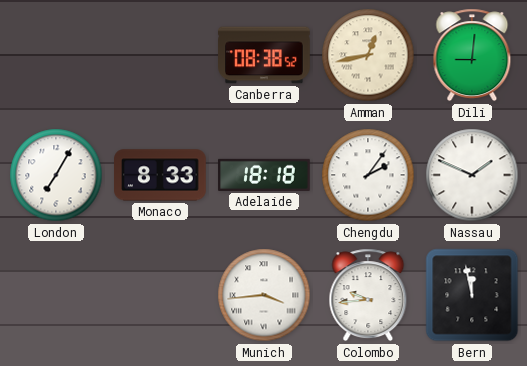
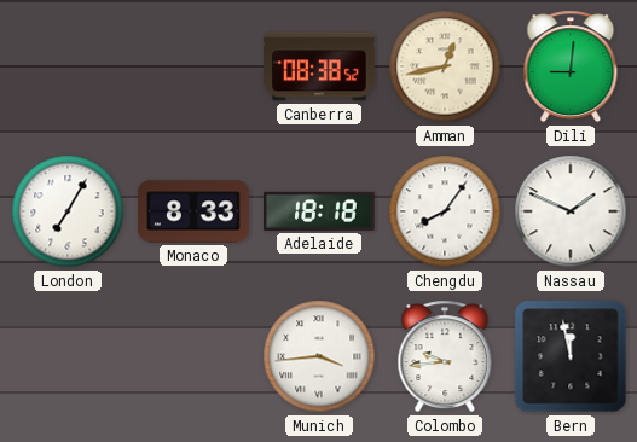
Chengdu: 2:06 -> 8:06
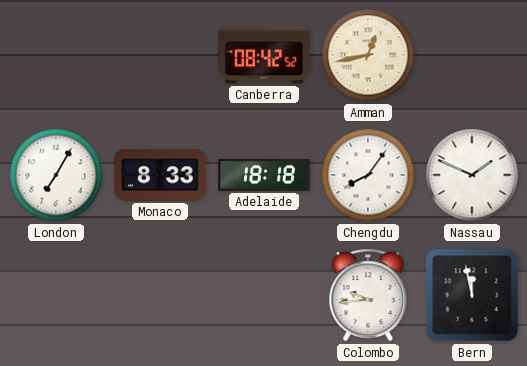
Canberra: 08:38 -> 08:42
Dili: 9:01 -> none
Munich: 3:44 -> none
